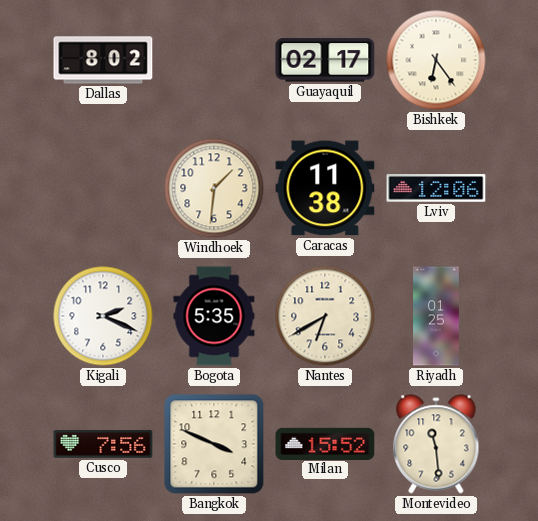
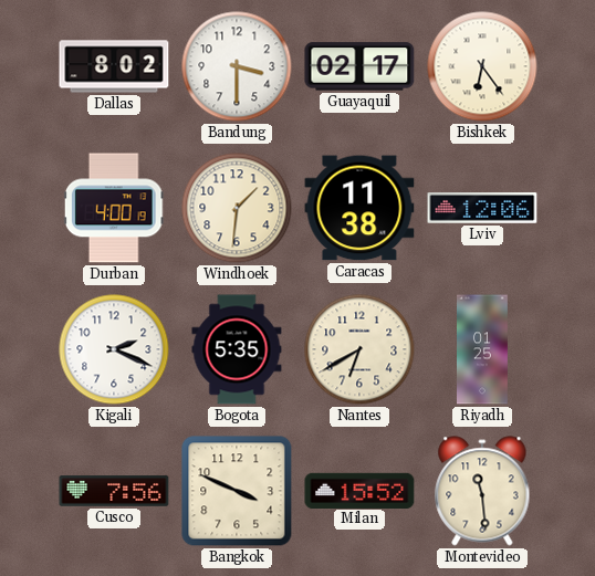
Bandung: none -> 3:30
Durban: none -> 4:00
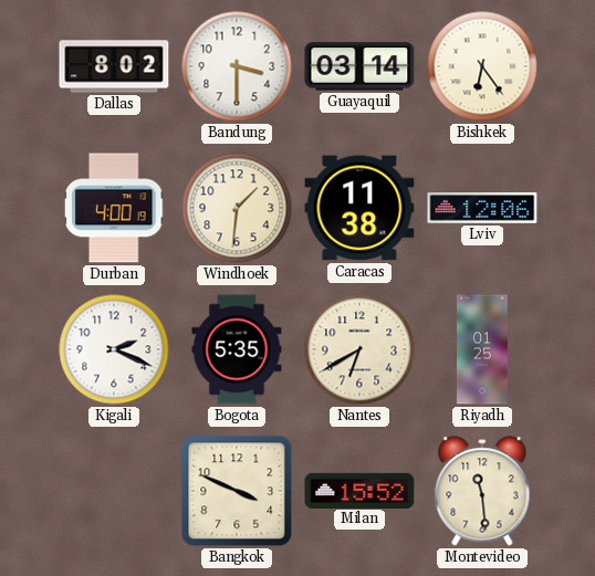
Guayaquil: 02:17 -> 03:14
Cusco: 7:56 -> none
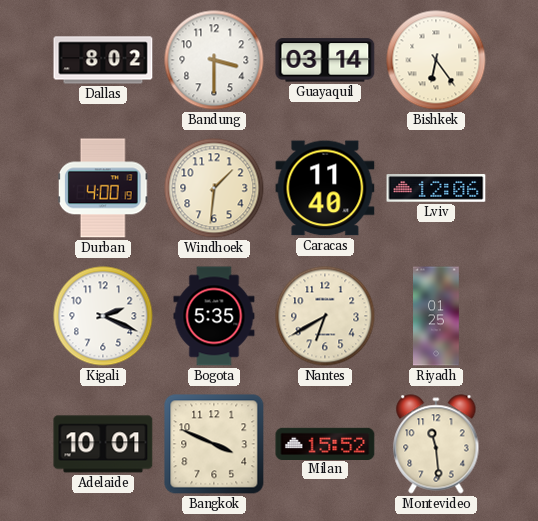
Caracas: 11:38 -> 11:40
Adelaide: none -> 10:01
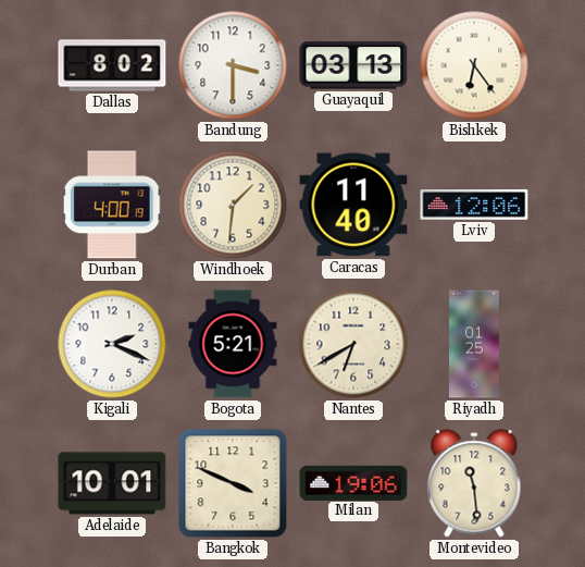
Guayaquil: 03:14 -> 03:13
Bogota: 5:35 -> 5:21
Milan: 15:52 -> 19:06
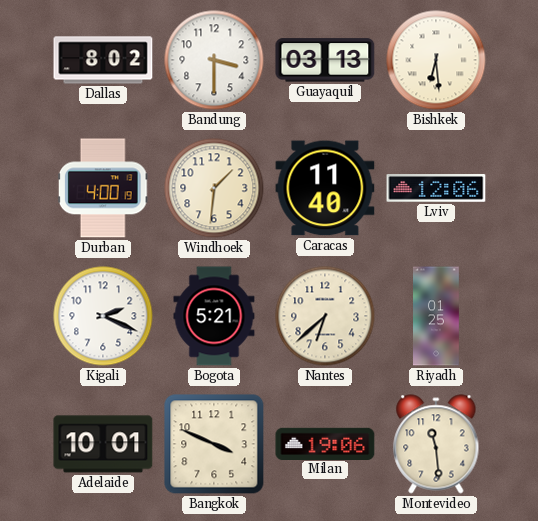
Bishkek: 6:24 -> 6:29
Nantes: 6:40 -> 6:38
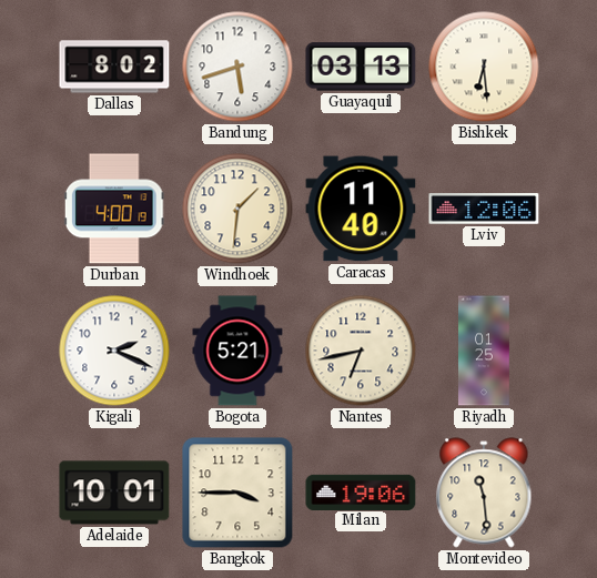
Bandung: 3:30 -> 5:42
Nantes: 6:38 -> 6:43
Bangkok: 3:49 -> 3:45
